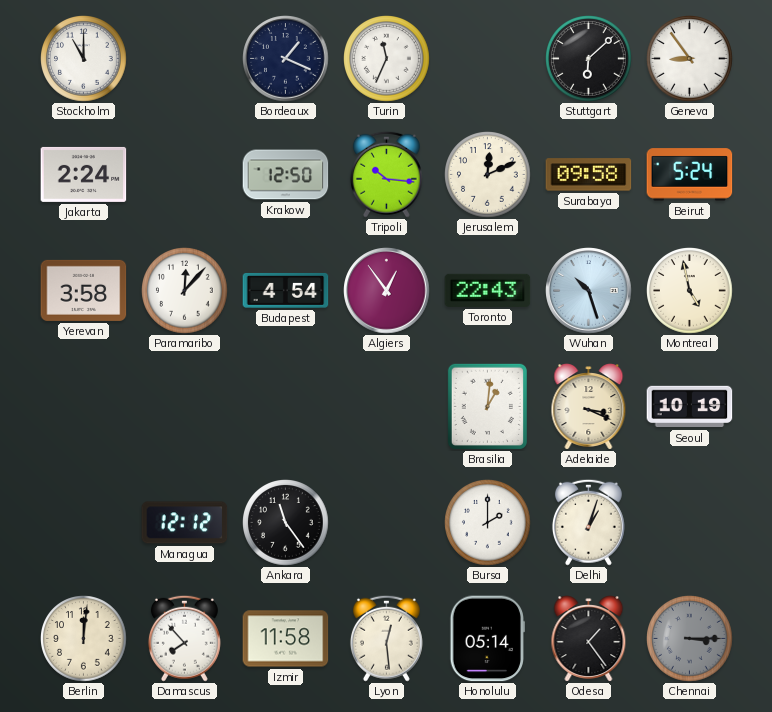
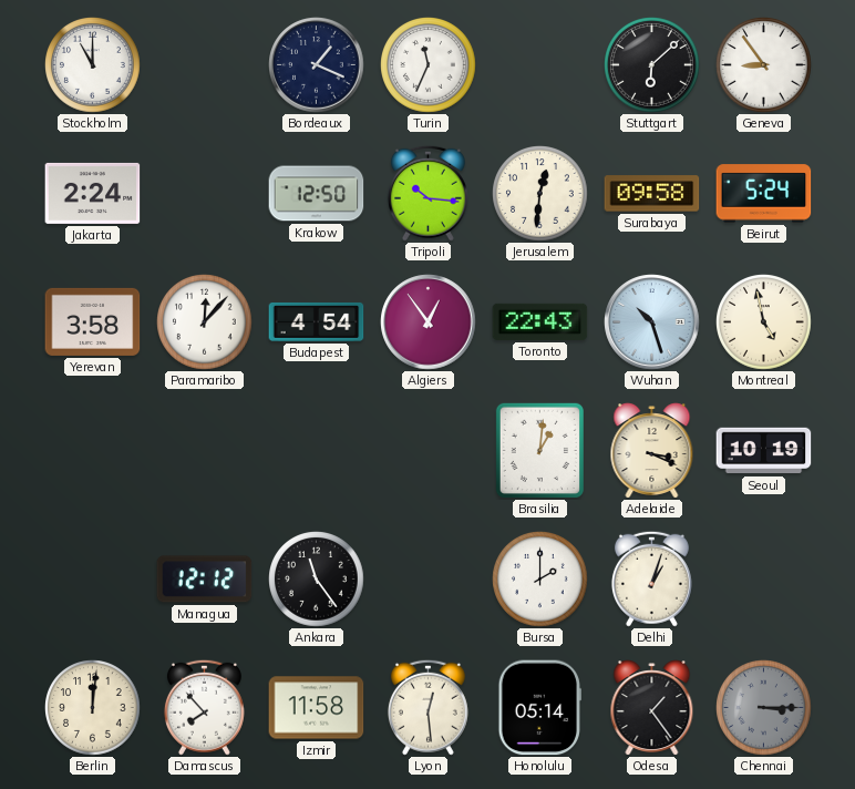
Jerusalem: 12:11 -> 12:31
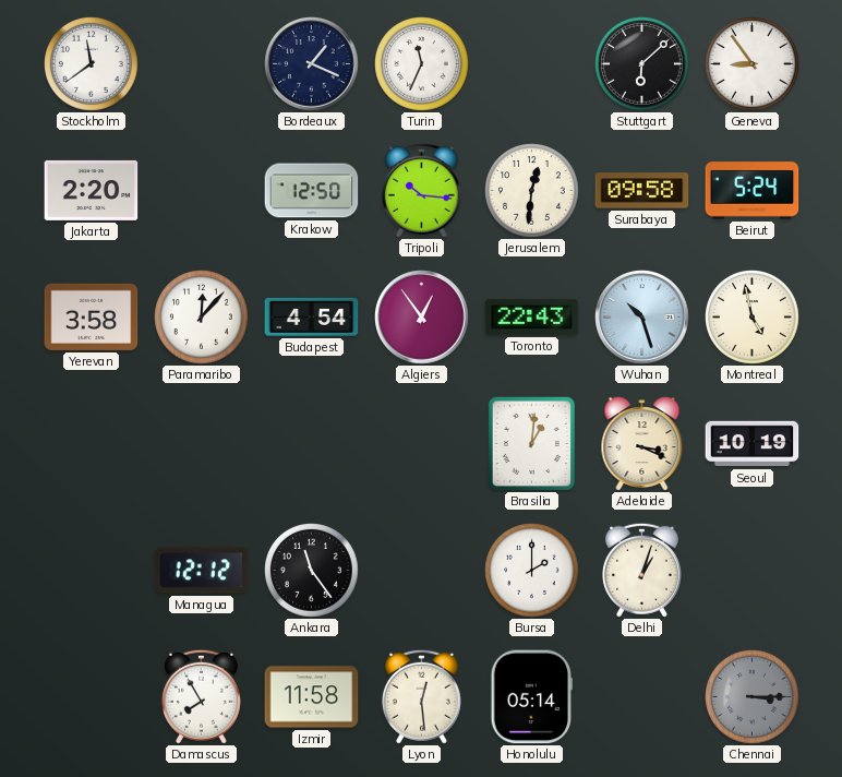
Stockholm: 11:00 -> 11:39
Jakarta: 2:24 -> 2:20
Berlin: 12:01 -> none
Damascus: 7:53 -> 7:55
Odesa: 1:24 -> none
